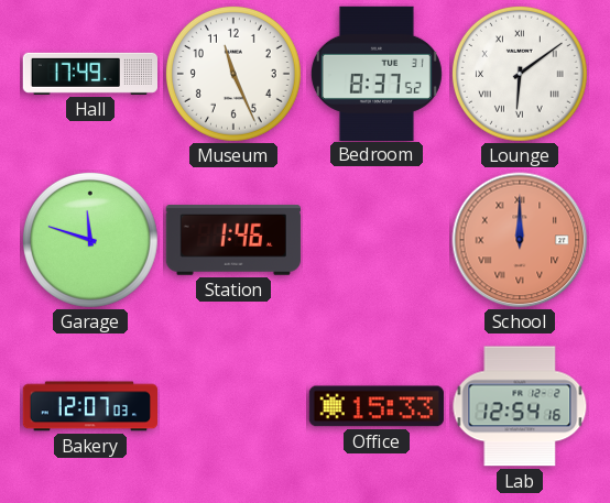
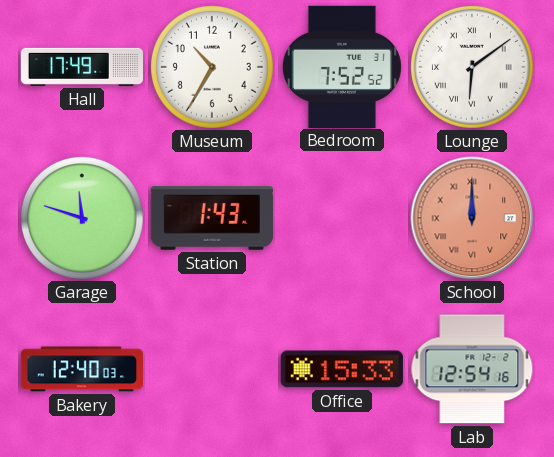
Museum: 11:26 -> 10:35
Bedroom: 8:37 -> 7:52
Station: 1:46 -> 1:43
Bakery: 12:07 -> 12:40
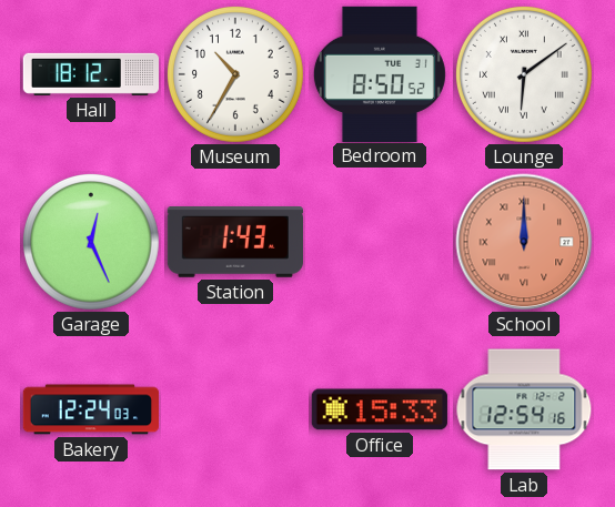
Hall: 17:49 -> 18:12
Bedroom: 7:52 -> 8:50
Garage: 11:48 -> 12:26
Bakery: 12:40 -> 12:24
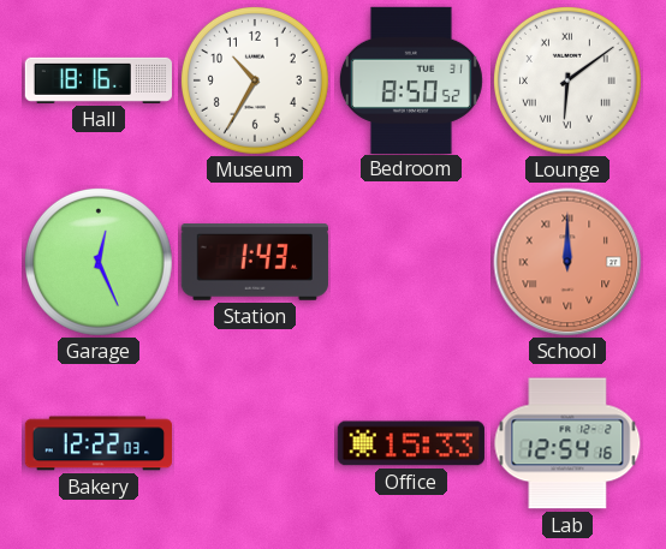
Hall: 18:12 -> 18:16
Bakery: 12:24 -> 12:22
